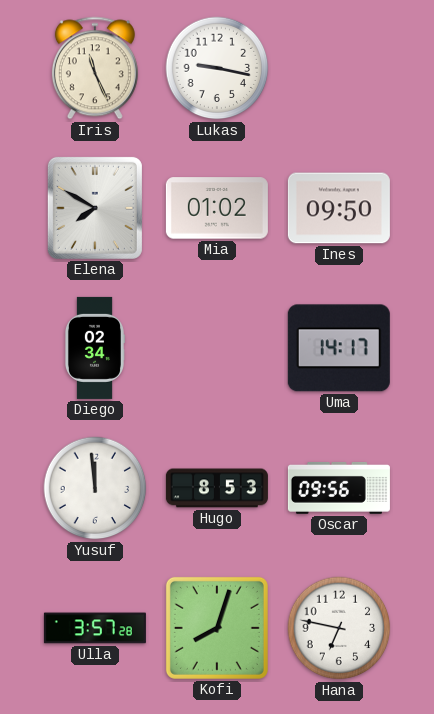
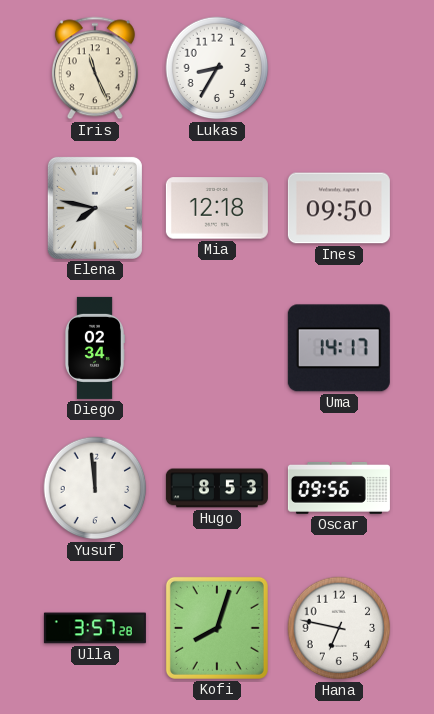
Lukas: 9:17 -> 8:35
Elena: 7:50 -> 7:47
Mia: 01:02 -> 12:18
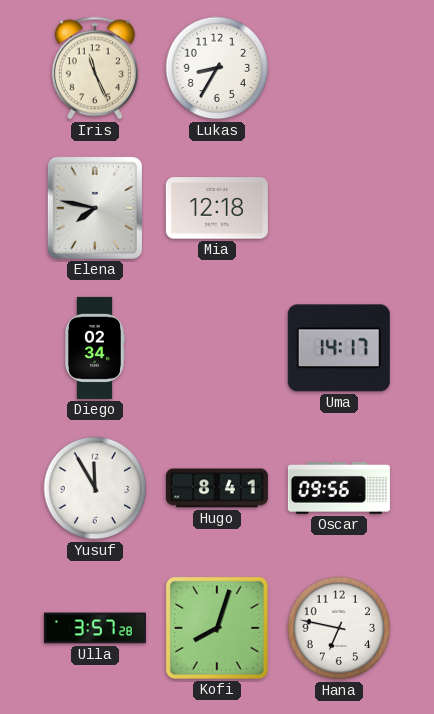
Ines: 09:50 -> none
Yusuf: 11:59 -> 11:55
Hugo: 8:53 -> 8:41
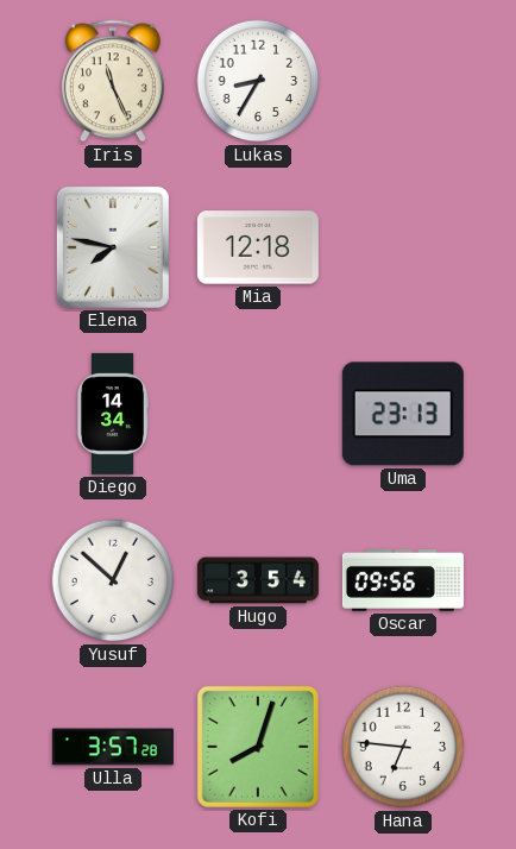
Diego: 02:34 -> 14:34
Uma: 14:17 -> 23:13
Yusuf: 11:55 -> 12:52
Hugo: 8:41 -> 3:54
Hana: 6:47 -> 6:46
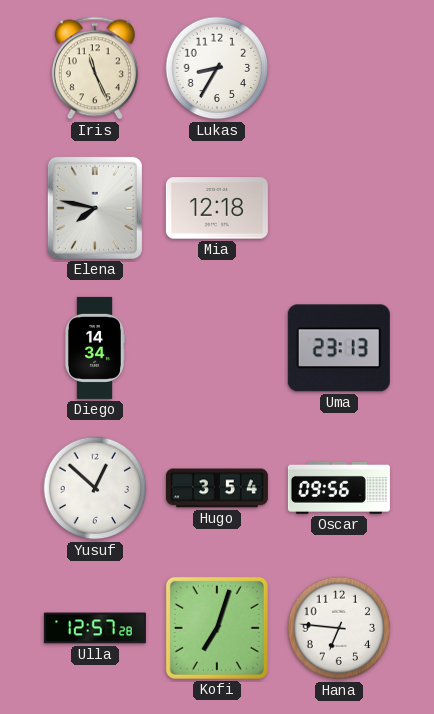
Ulla: 3:57 -> 12:57
Kofi: 8:03 -> 7:03
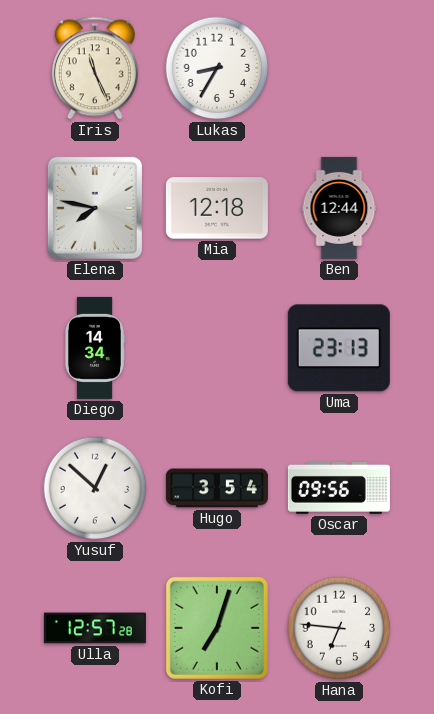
Ben: none -> 12:44
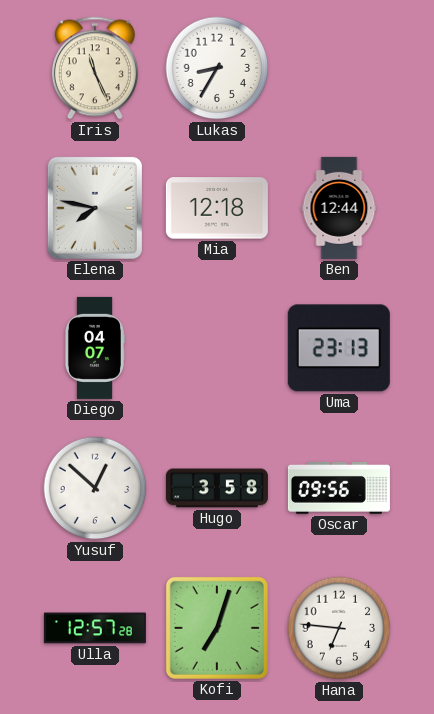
Diego: 14:34 -> 04:07
Hugo: 3:54 -> 3:58
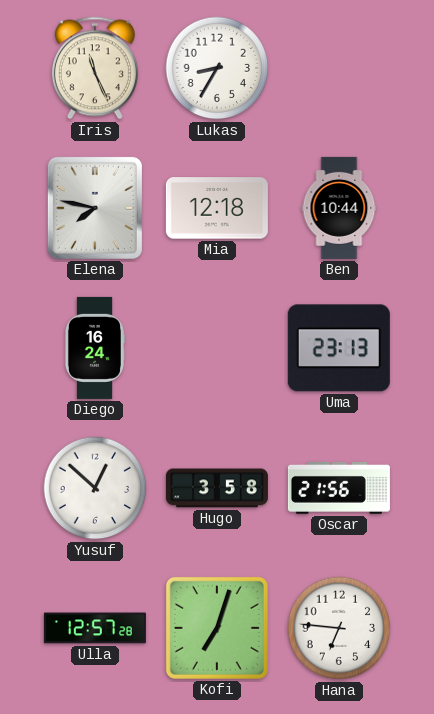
Ben: 12:44 -> 10:44
Diego: 04:07 -> 16:24
Oscar: 09:56 -> 21:56
